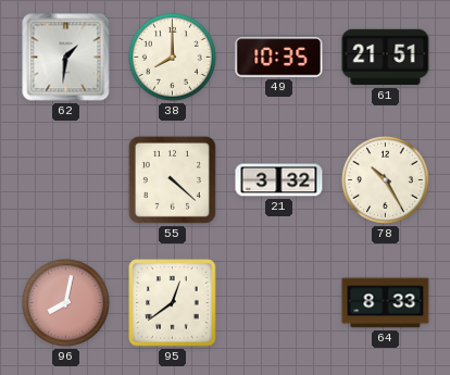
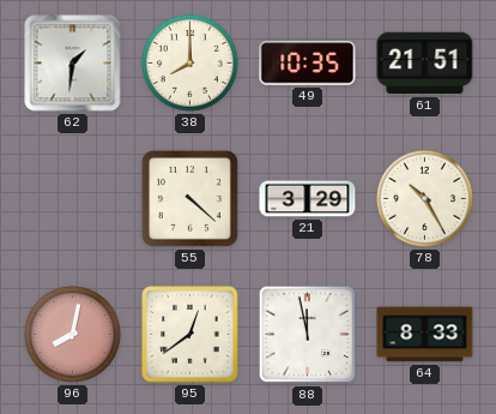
21: 3:32 -> 3:29
88: none -> 11:58
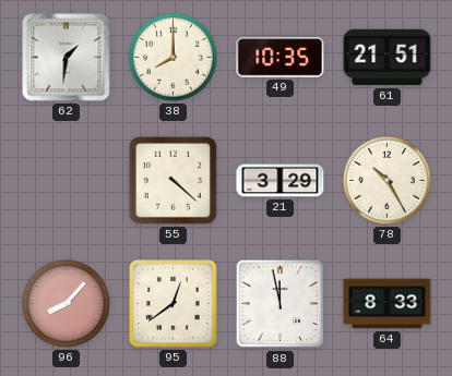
96: 8:02 -> 8:07
